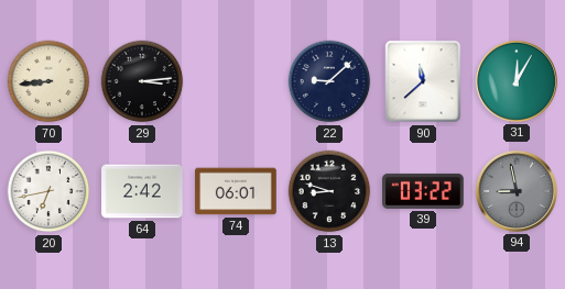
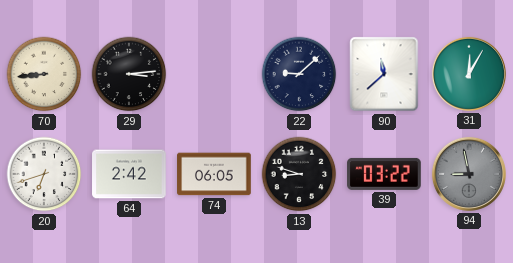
20: 6:43 -> 6:42
74: 06:01 -> 06:05
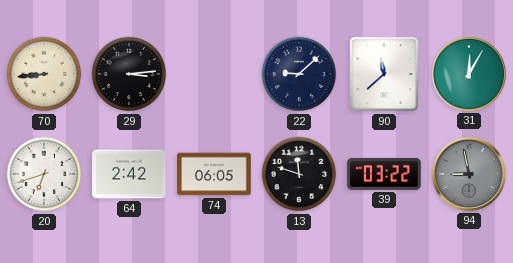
13: 8:48 -> 11:48
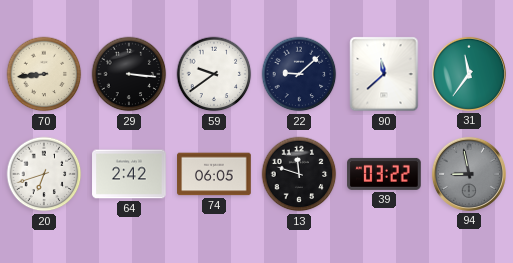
29: 3:14 -> 3:16
59: none -> 9:39
31: 12:05 -> 11:36
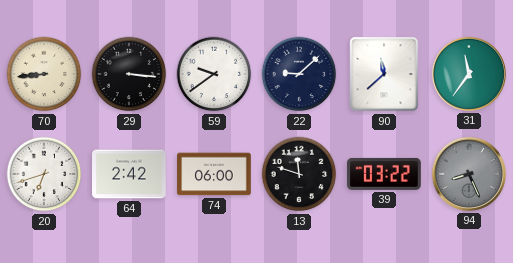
74: 06:05 -> 06:00
94: 8:58 -> 8:26
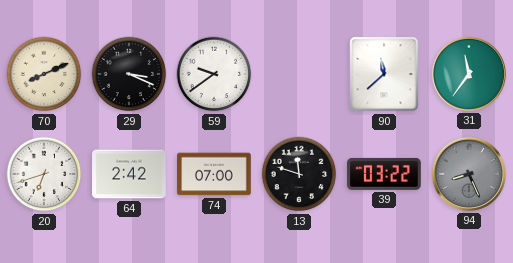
70: 8:44 -> 8:11
29: 3:16 -> 3:19
22: 9:08 -> none
74: 06:00 -> 07:00
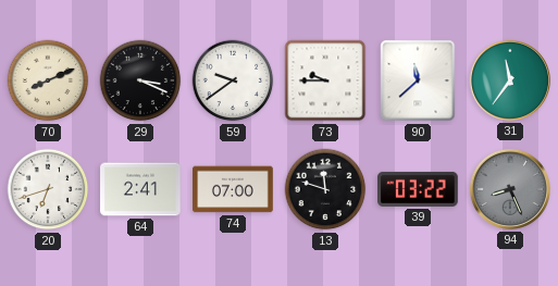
73: none -> 9:45
64: 2:42 -> 2:41
